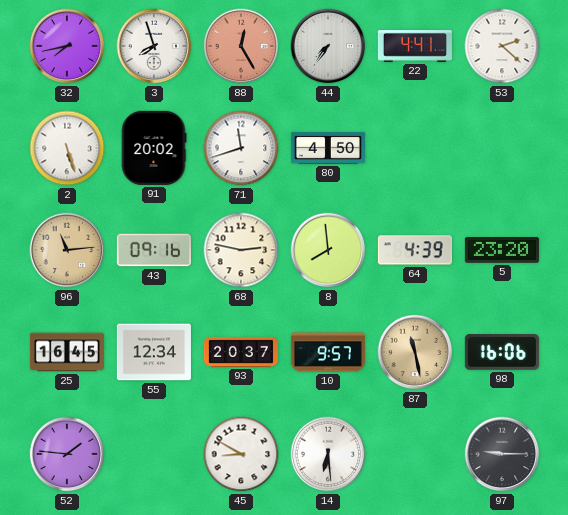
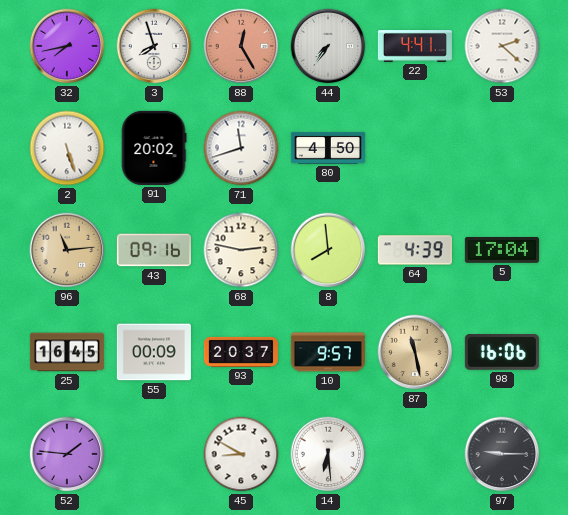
5: 23:20 -> 17:04
55: 12:34 -> 00:09
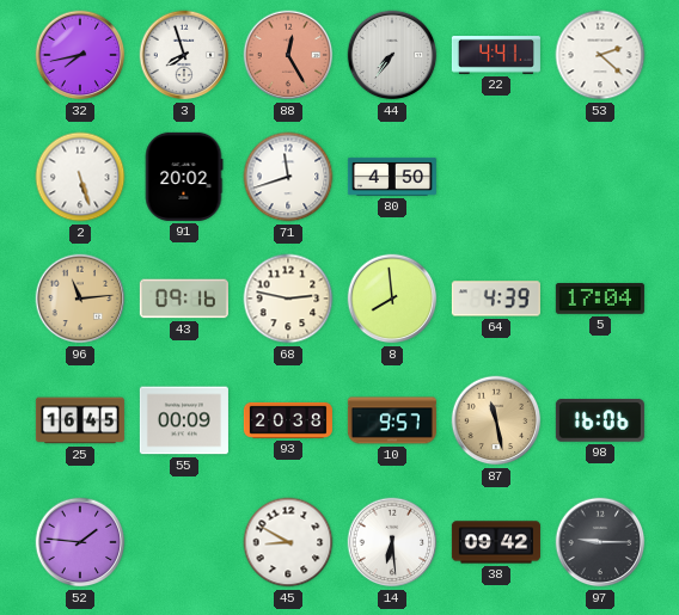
93: 20:37 -> 20:38
38: none -> 09:42
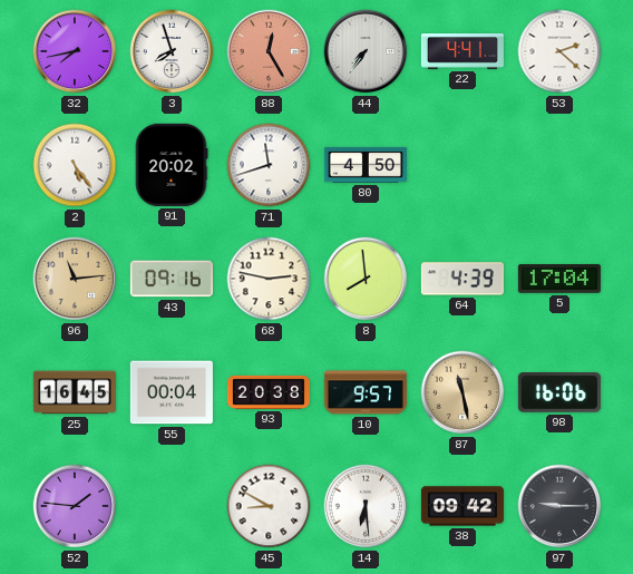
2: 5:27 -> 5:24
55: 00:09 -> 00:04
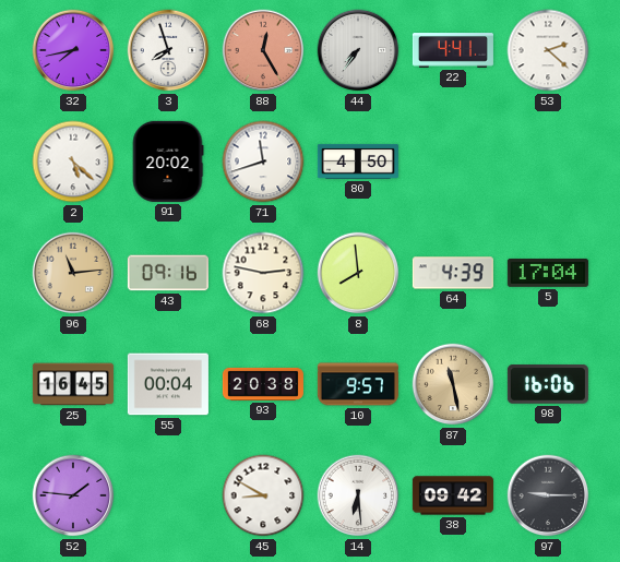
2: 5:24 -> 5:22
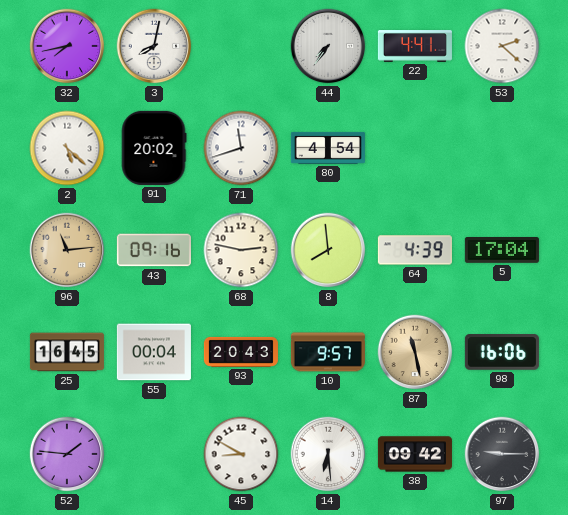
3: 7:57 -> 8:02
88: 12:25 -> none
80: 4:50 -> 4:54
93: 20:38 -> 20:43
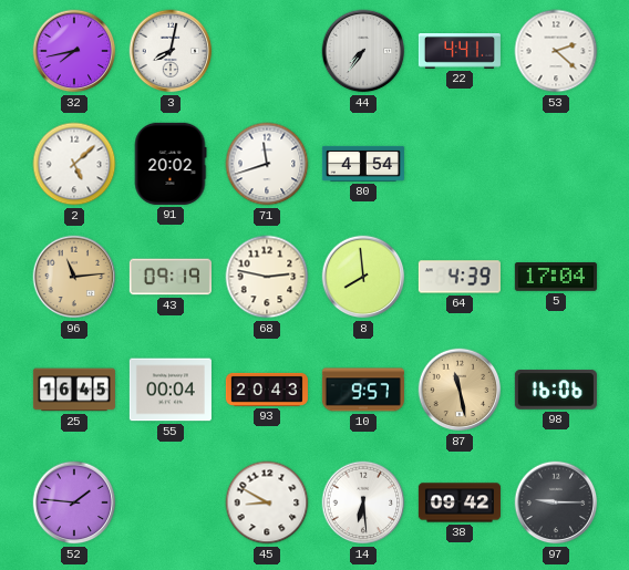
2: 5:22 -> 5:08
43: 09:16 -> 09:19
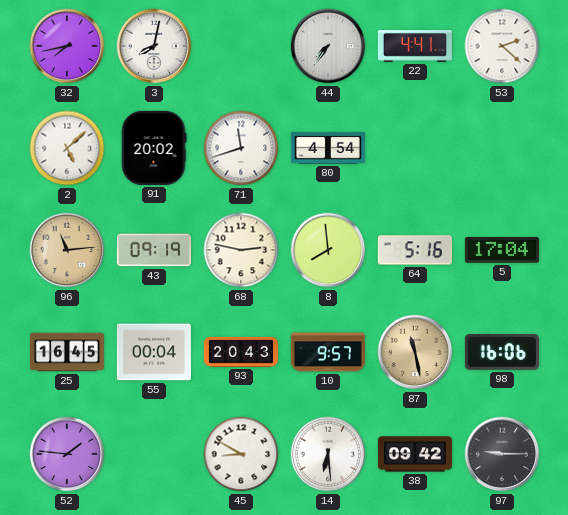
64: 4:39 -> 5:16
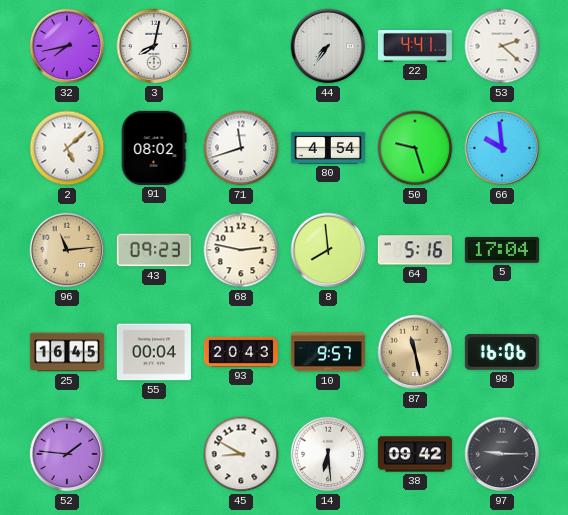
91: 20:02 -> 08:02
50: none -> 9:27
66: none -> 9:59
43: 09:19 -> 09:23
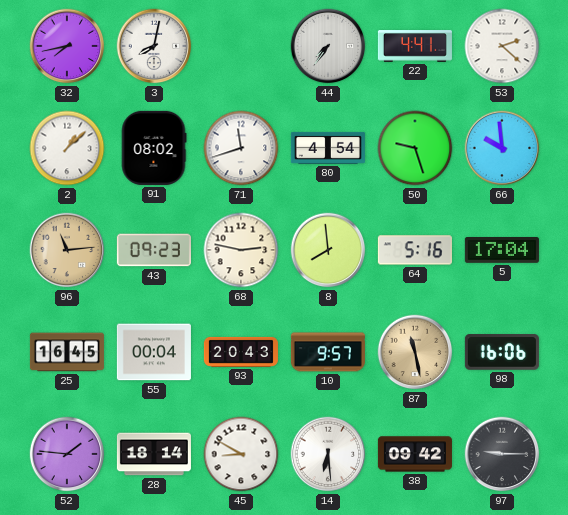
2: 5:08 -> 1:08
28: none -> 18:14
